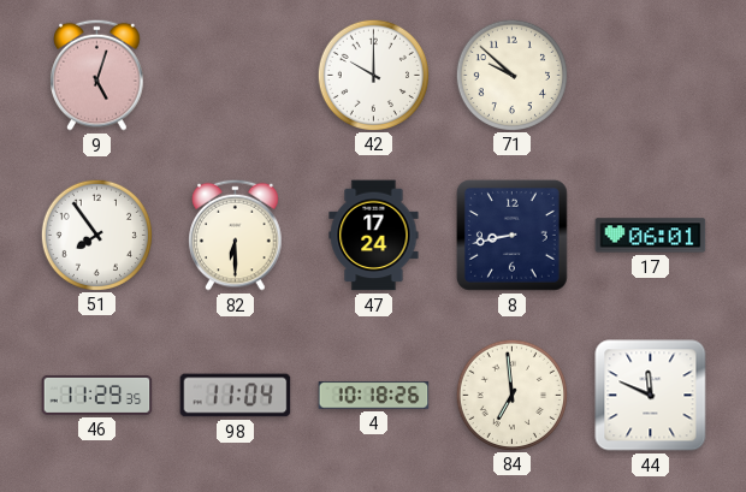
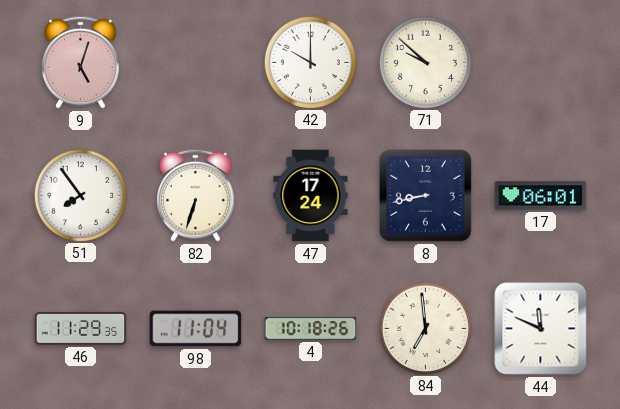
82: 6:30 -> 6:33
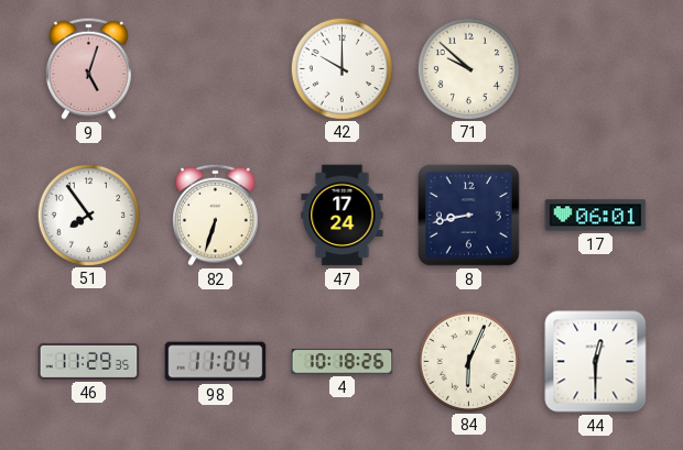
84: 6:59 -> 6:04
44: 11:49 -> 12:30
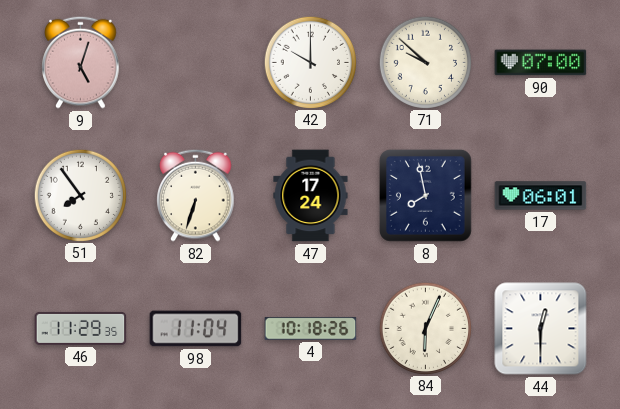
90: none -> 07:00
8: 8:43 -> 7:58
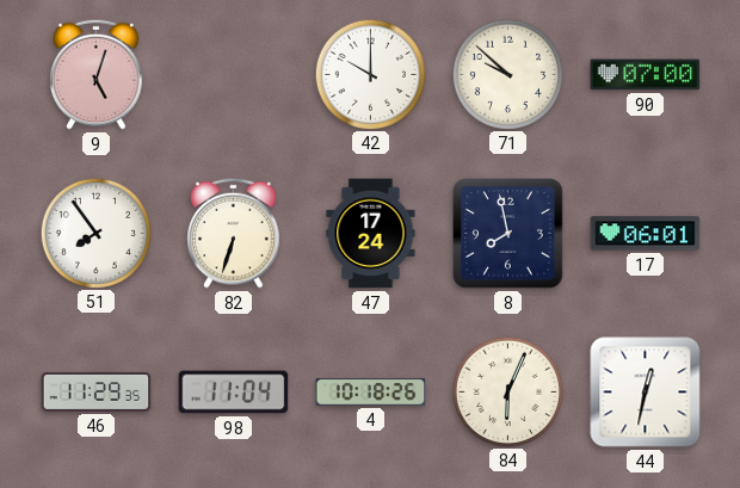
44: 12:30 -> 12:32
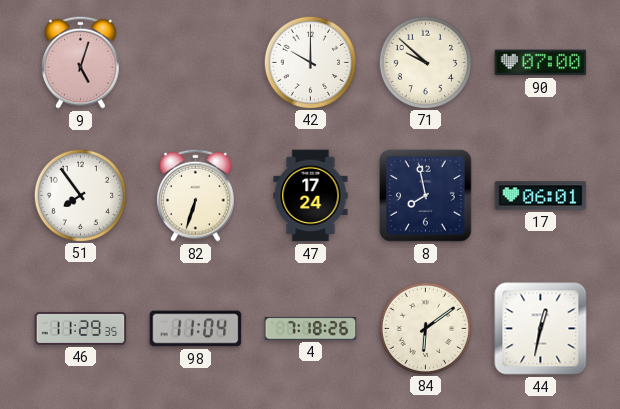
4: 10:18 -> 7:18
84: 6:04 -> 6:09
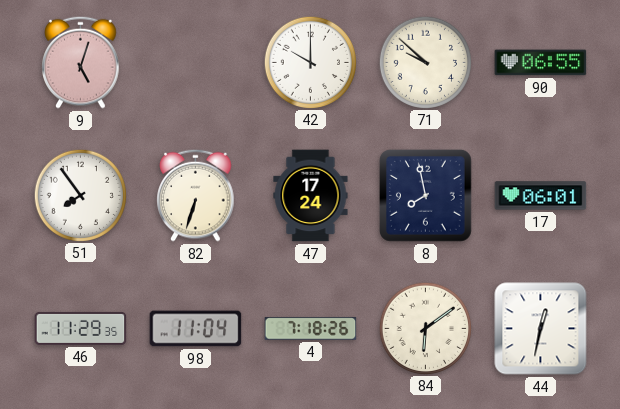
90: 07:00 -> 06:55
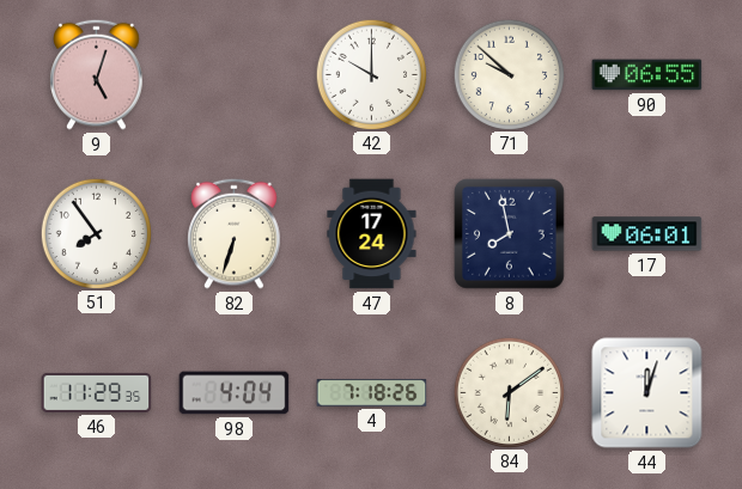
98: 11:04 -> 4:04
44: 12:32 -> 12:03
